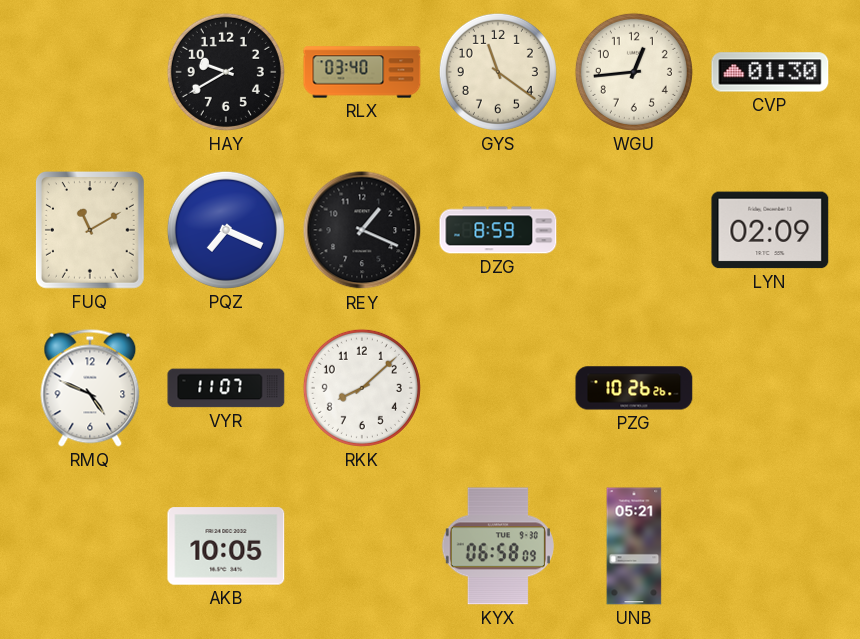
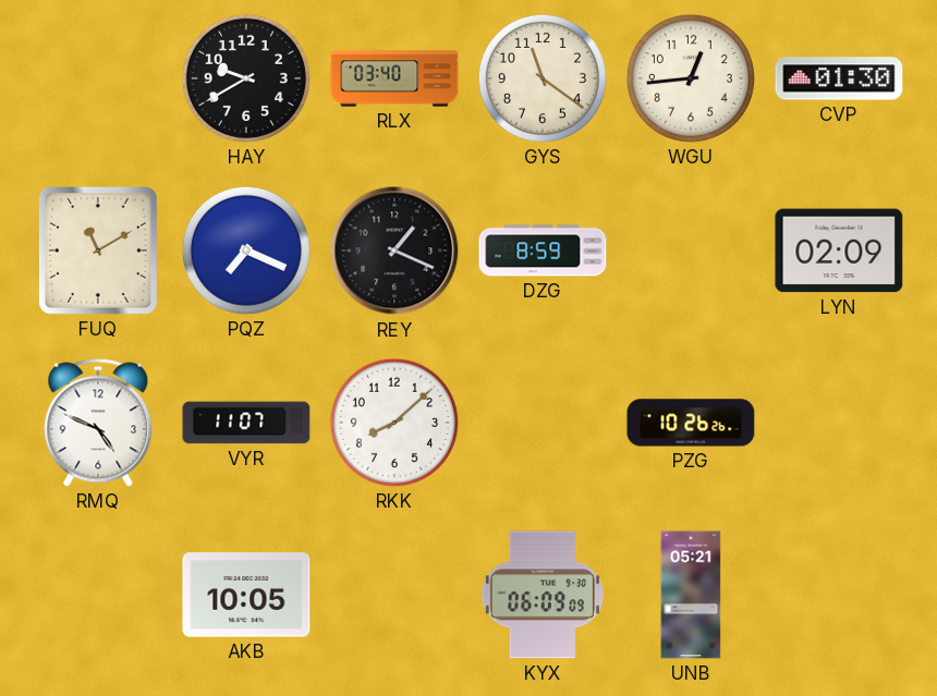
KYX: 06:58 -> 06:09
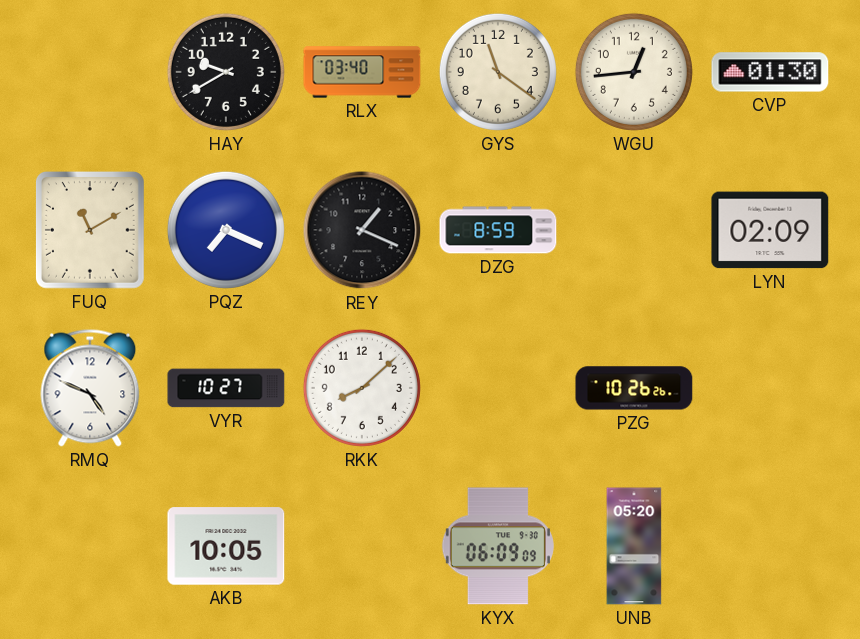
VYR: 11:07 -> 10:27
UNB: 05:21 -> 05:20
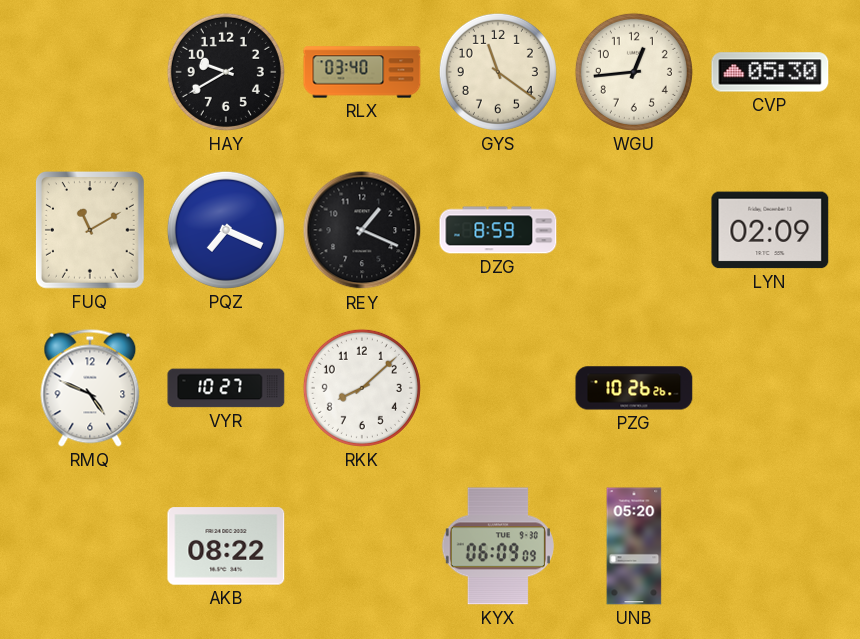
CVP: 01:30 -> 05:30
AKB: 10:05 -> 08:22
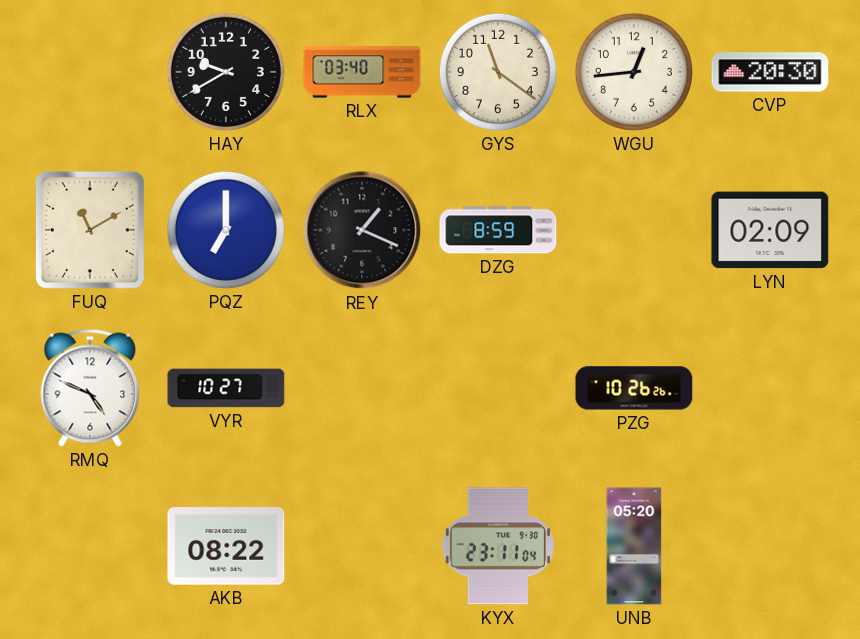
CVP: 05:30 -> 20:30
PQZ: 7:19 -> 7:00
RKK: 8:08 -> none
KYX: 06:09 -> 23:11
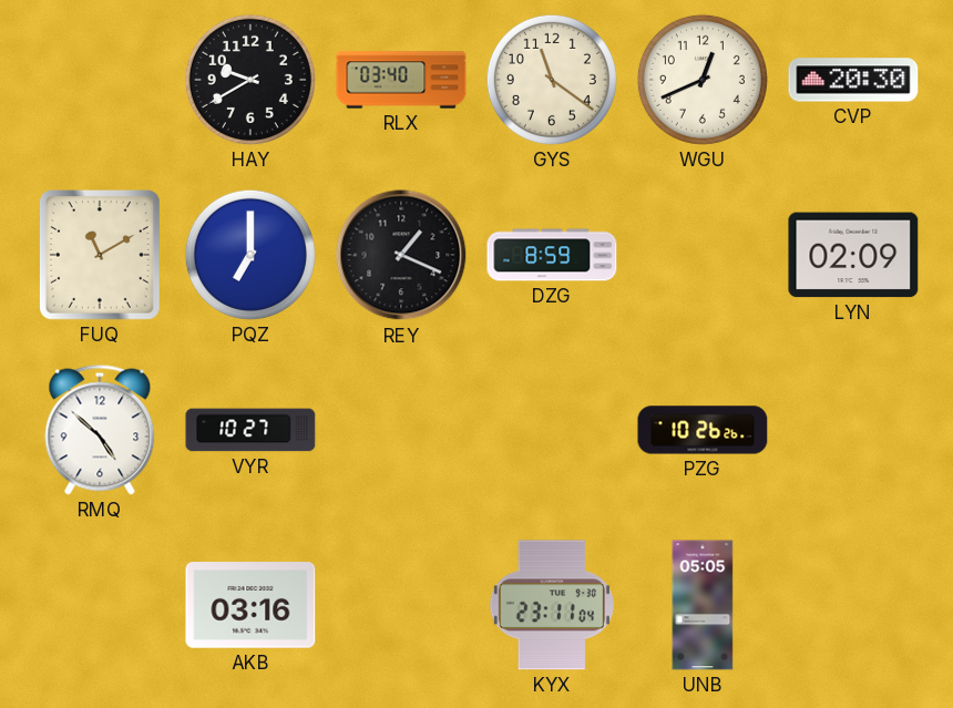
WGU: 12:44 -> 12:41
RMQ: 4:49 -> 4:52
AKB: 08:22 -> 03:16
UNB: 05:20 -> 05:05
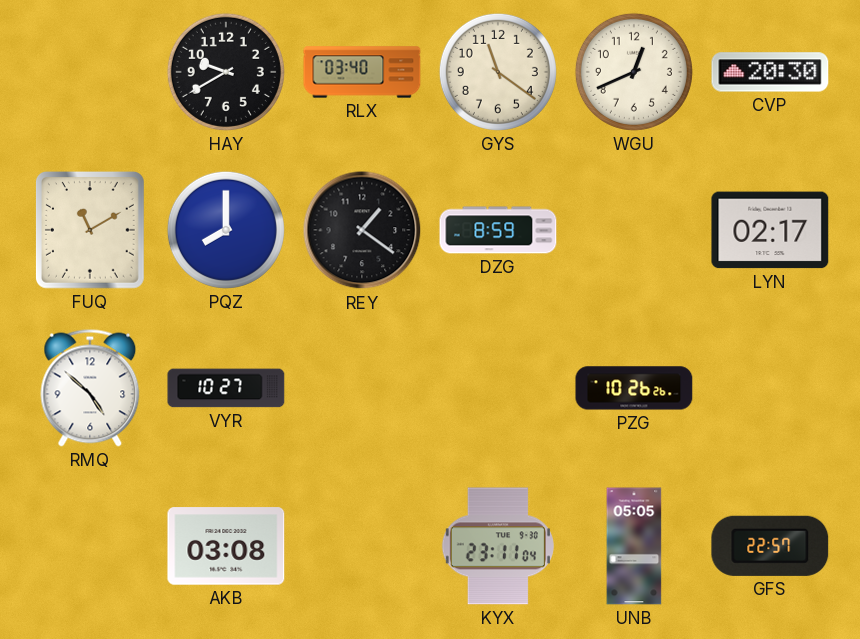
PQZ: 7:00 -> 8:00
REY: 1:19 -> 1:21
LYN: 02:09 -> 02:17
AKB: 03:16 -> 03:08
GFS: none -> 22:57
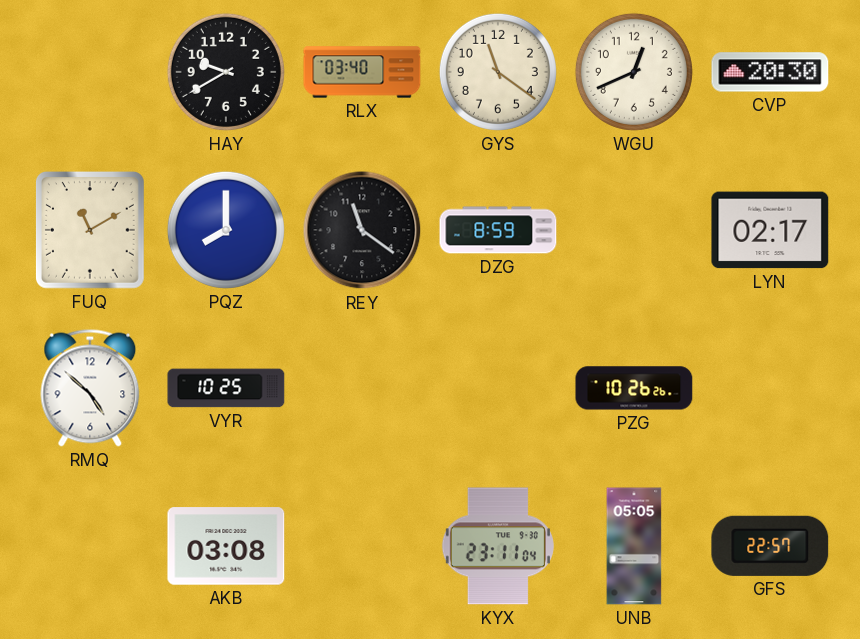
REY: 1:21 -> 11:21
VYR: 10:27 -> 10:25
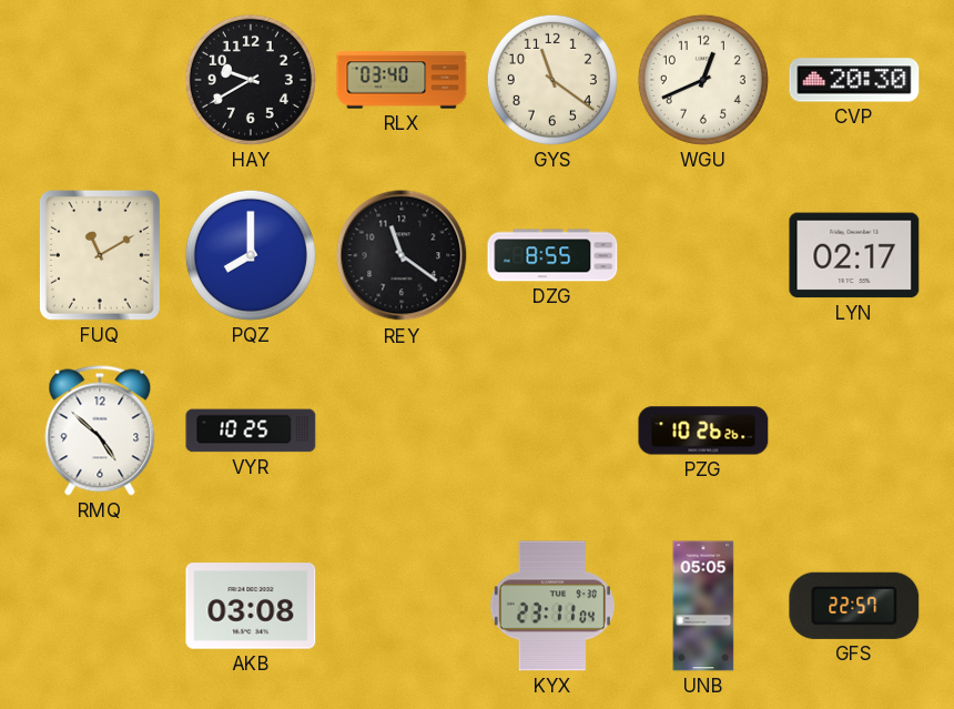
DZG: 8:59 -> 8:55
